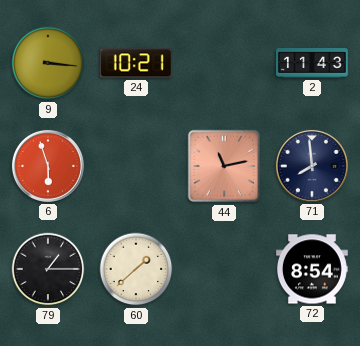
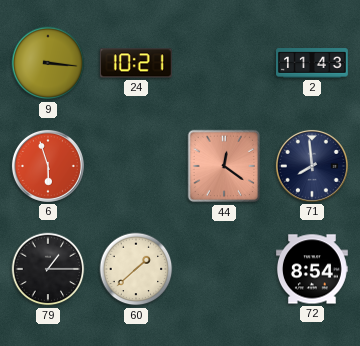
44: 11:13 -> 12:21
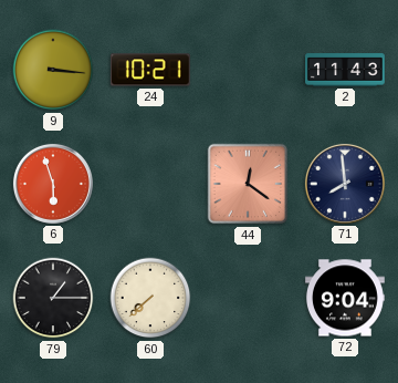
60: 1:38 -> 7:38
72: 8:54 -> 9:04
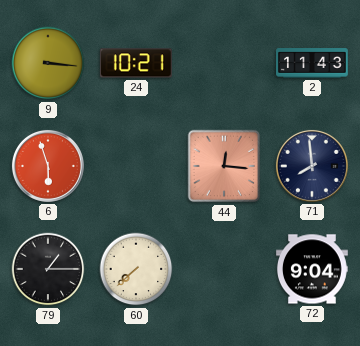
44: 12:21 -> 12:16
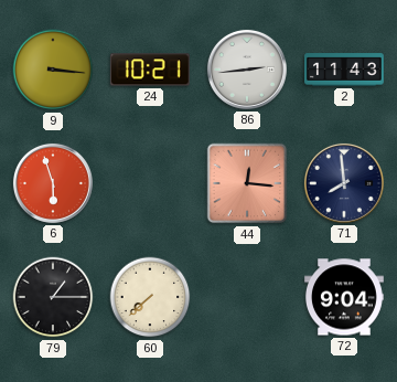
86: none -> 2:44
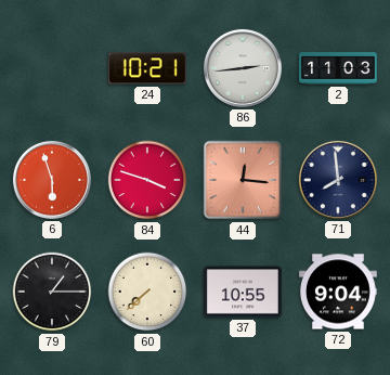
9: 3:16 -> none
2: 11:43 -> 11:03
84: none -> 3:48
37: none -> 10:55
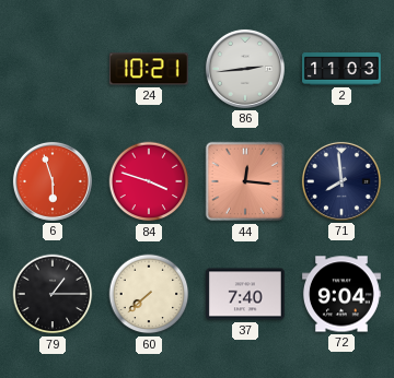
37: 10:55 -> 7:40
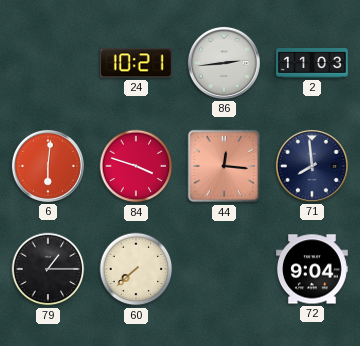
6: 5:57 -> 6:01
37: 7:40 -> none
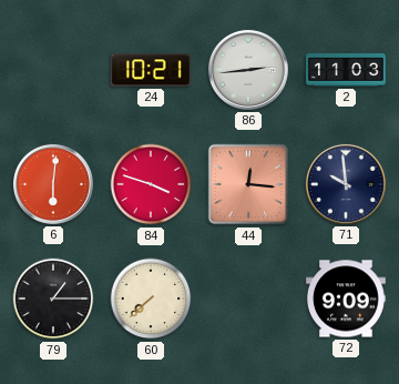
71: 7:59 -> 9:59
72: 9:04 -> 9:09
